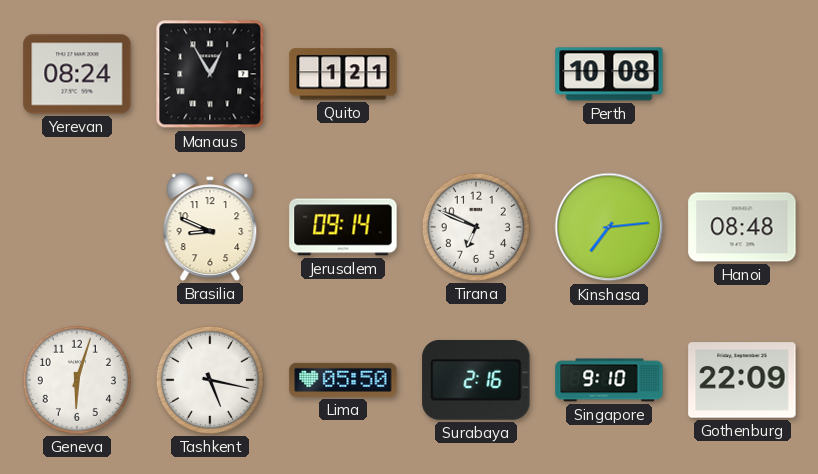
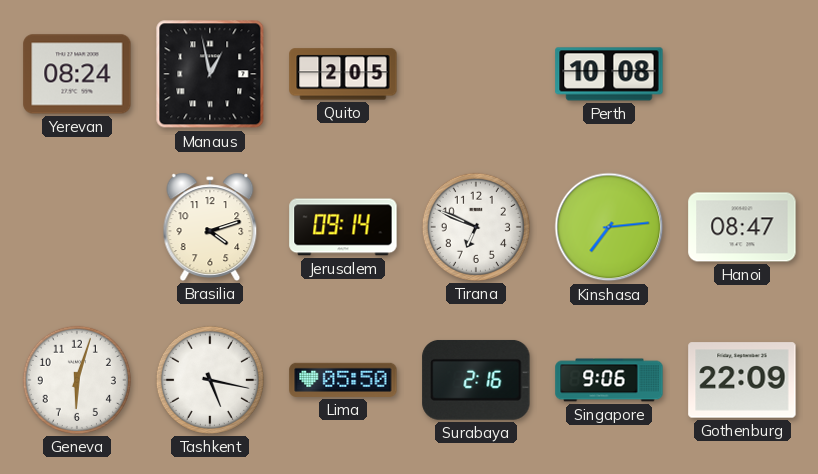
Manaus: 12:55 -> 12:58
Quito: 1:21 -> 2:05
Brasilia: 8:49 -> 4:12
Hanoi: 08:48 -> 08:47
Singapore: 9:10 -> 9:06
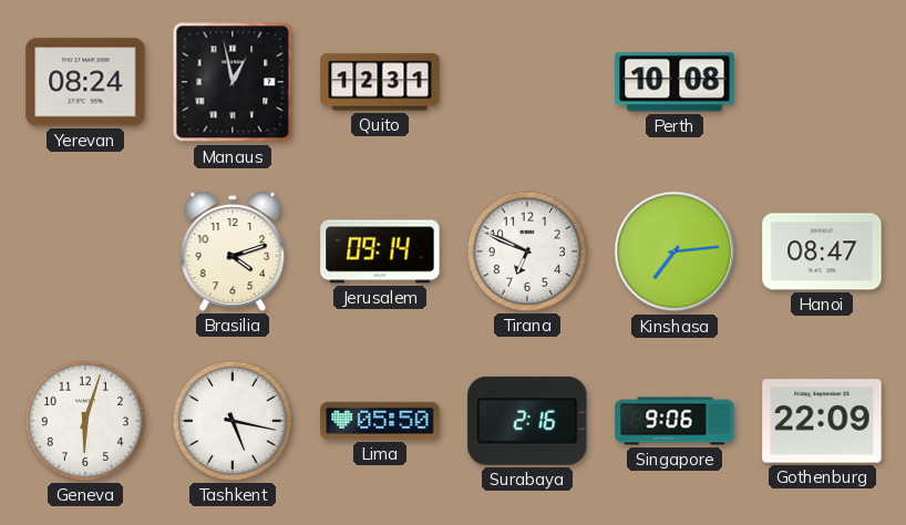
Quito: 2:05 -> 12:31
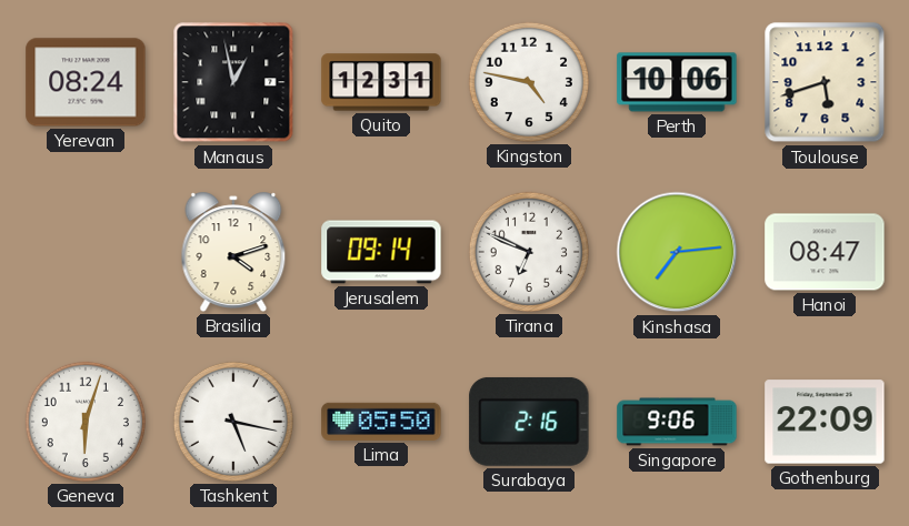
Kingston: none -> 4:47
Perth: 10:08 -> 10:06
Toulouse: none -> 5:42
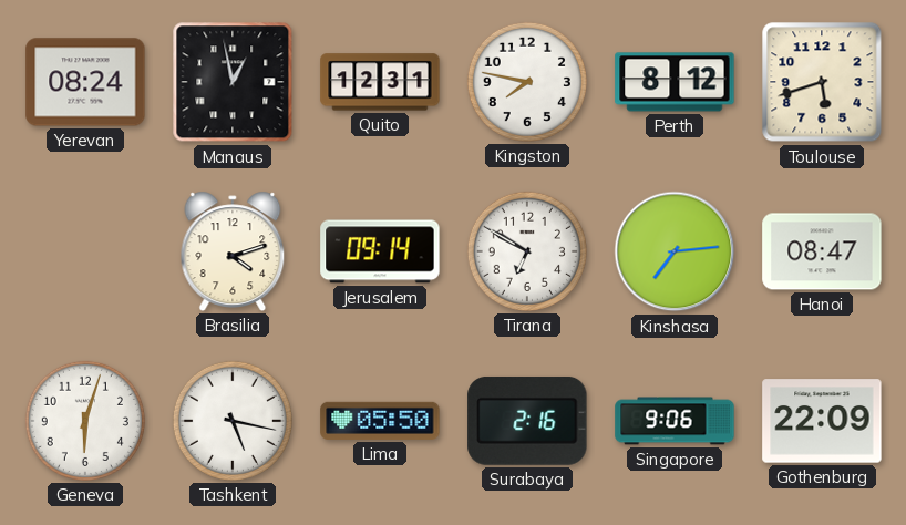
Kingston: 4:47 -> 7:47
Perth: 10:06 -> 8:12
Tirana: 6:49 -> 6:50
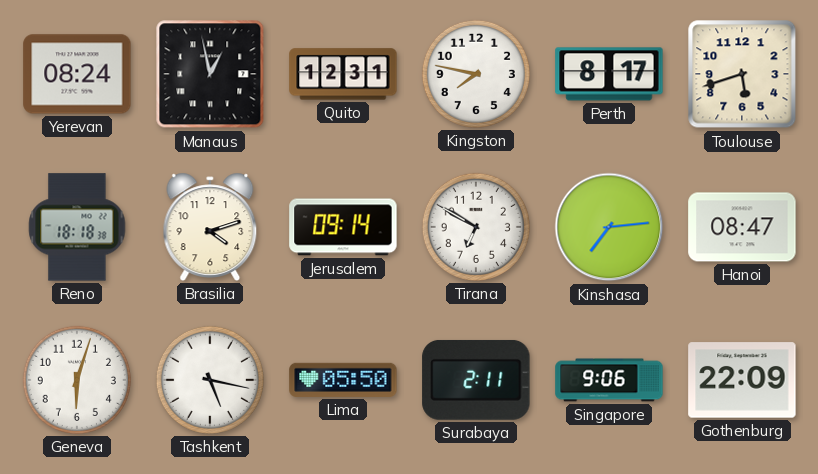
Perth: 8:12 -> 8:17
Reno: none -> 18:18
Surabaya: 2:16 -> 2:11
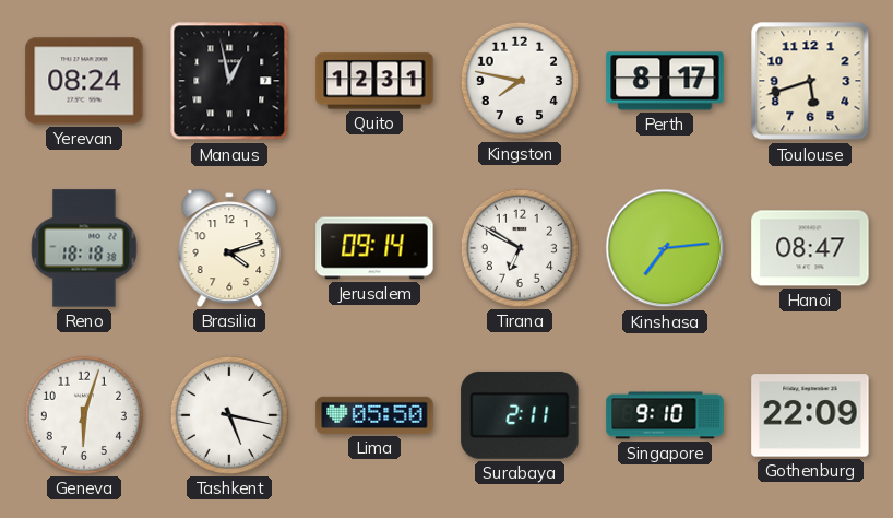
Singapore: 9:06 -> 9:10
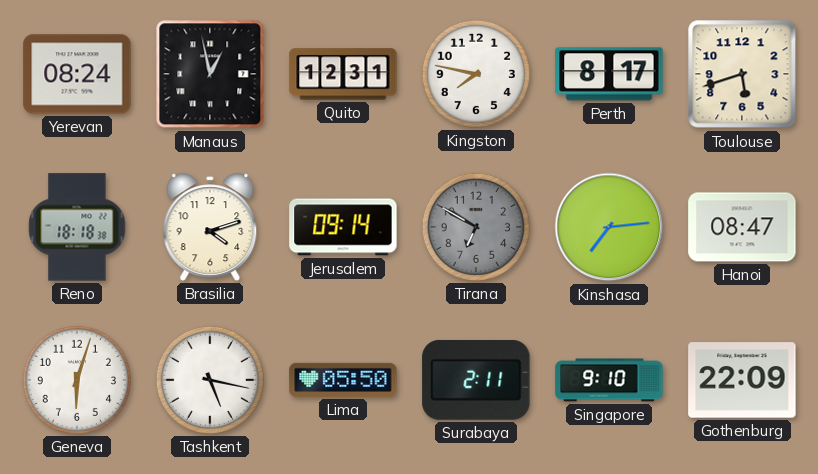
Tirana dial: white -> grey
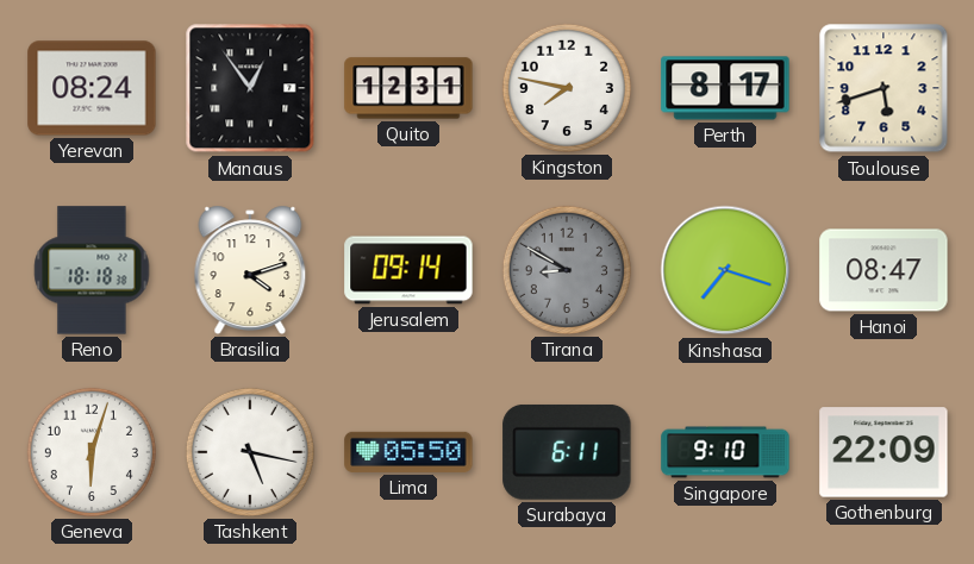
Manaus: 12:58 -> 12:54
Tirana: 6:50 -> 8:50
Kinshasa: 7:14 -> 7:18
Surabaya: 2:11 -> 6:11
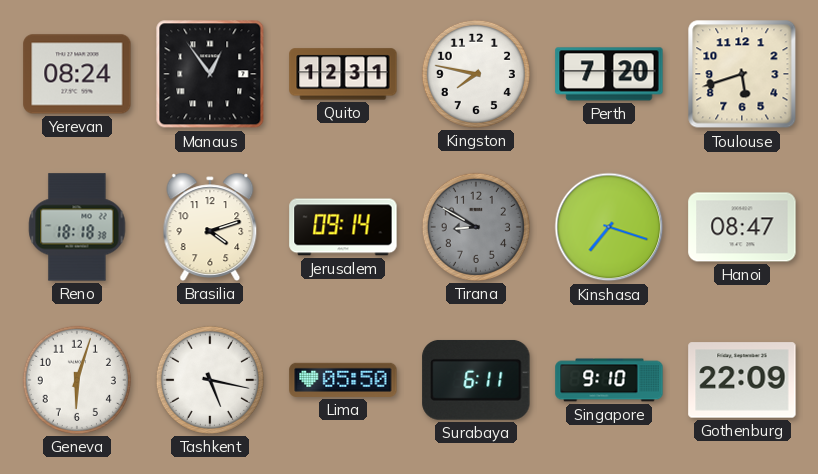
Perth: 8:17 -> 7:20
